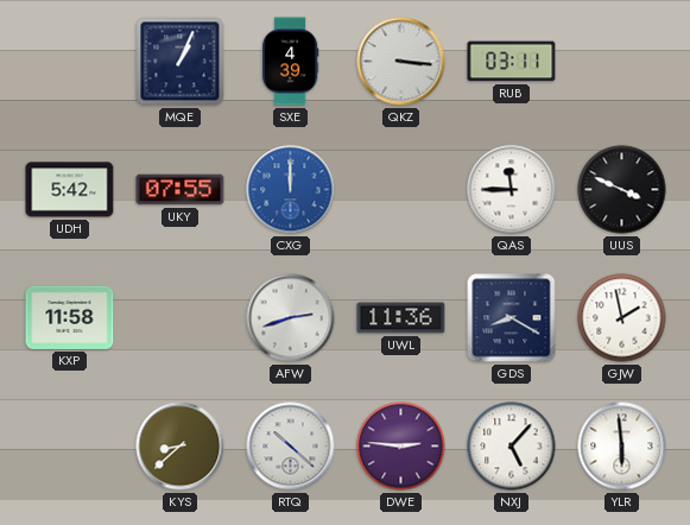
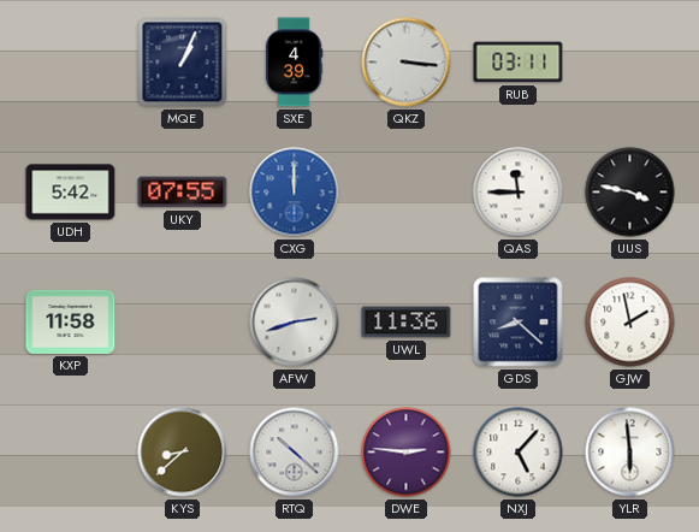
UUS: 3:49 -> 3:47
GDS: 8:20 -> 8:22
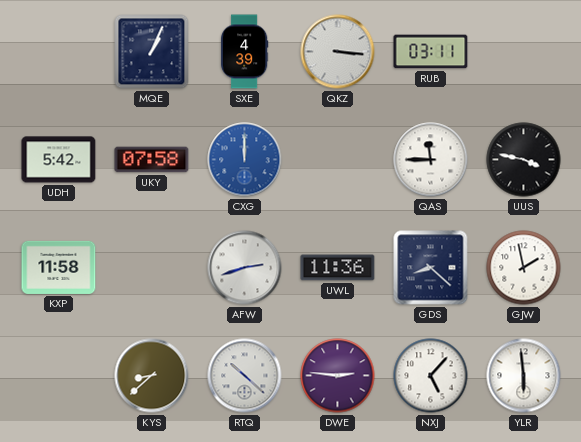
UKY: 07:55 -> 07:58
